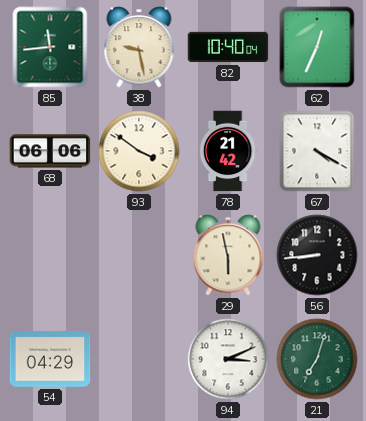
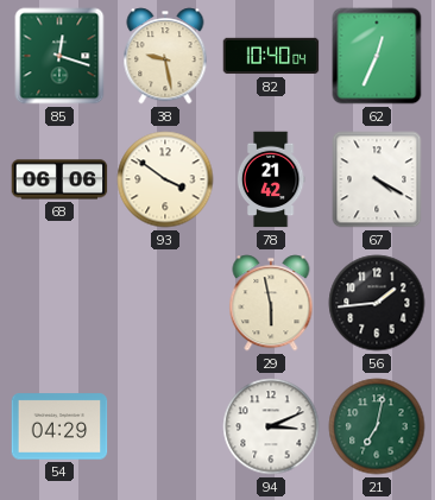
85: 11:44 -> 12:18
56: 8:44 -> 1:44
21: 7:03 -> 7:02
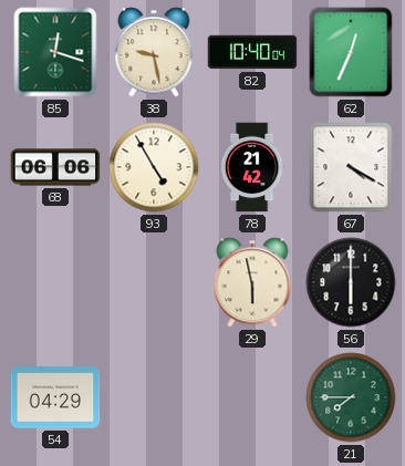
93: 3:51 -> 4:55
56: 1:44 -> 6:00
94: 3:11 -> none
21: 7:02 -> 7:45
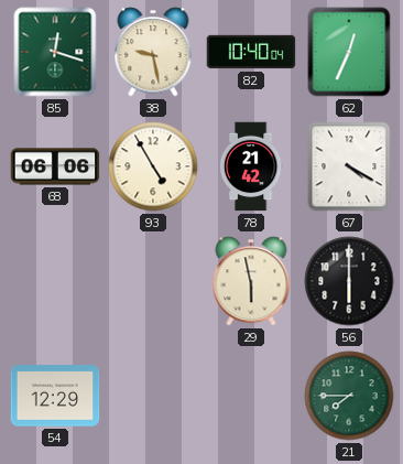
54: 04:29 -> 12:29
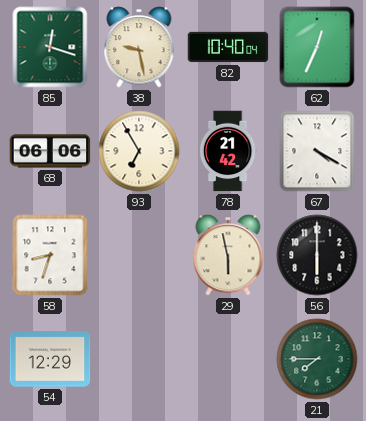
93: 4:55 -> 6:55
58: none -> 8:33
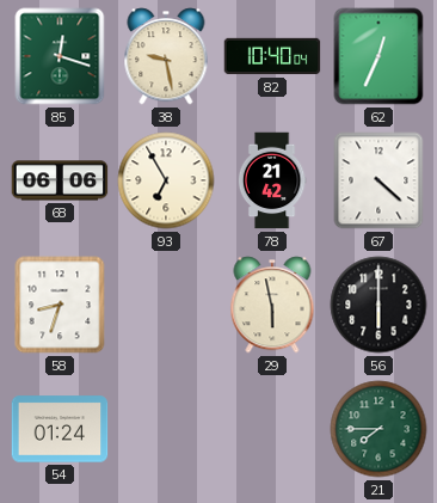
67: 4:20 -> 4:22
54: 12:29 -> 01:24
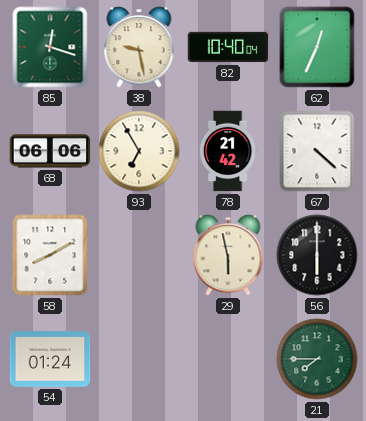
58: 8:33 -> 8:10
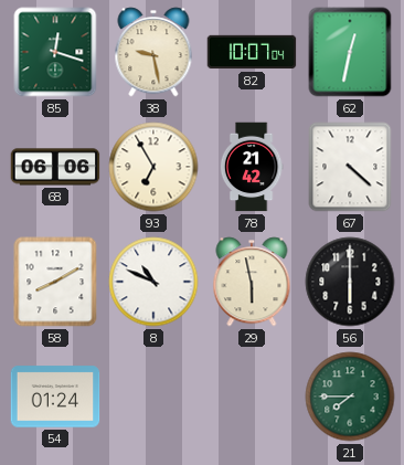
82: 10:40 -> 10:07
62: 12:34 -> 12:32
8: none -> 10:49
